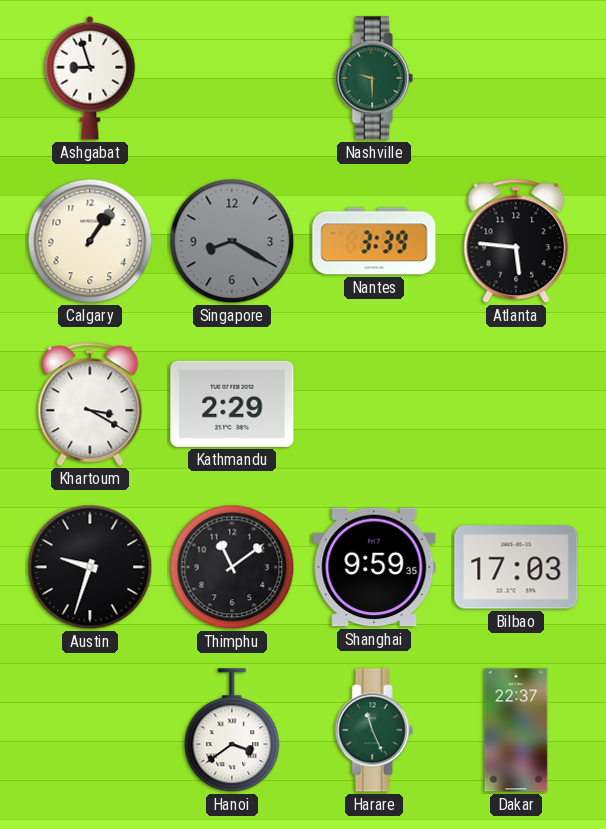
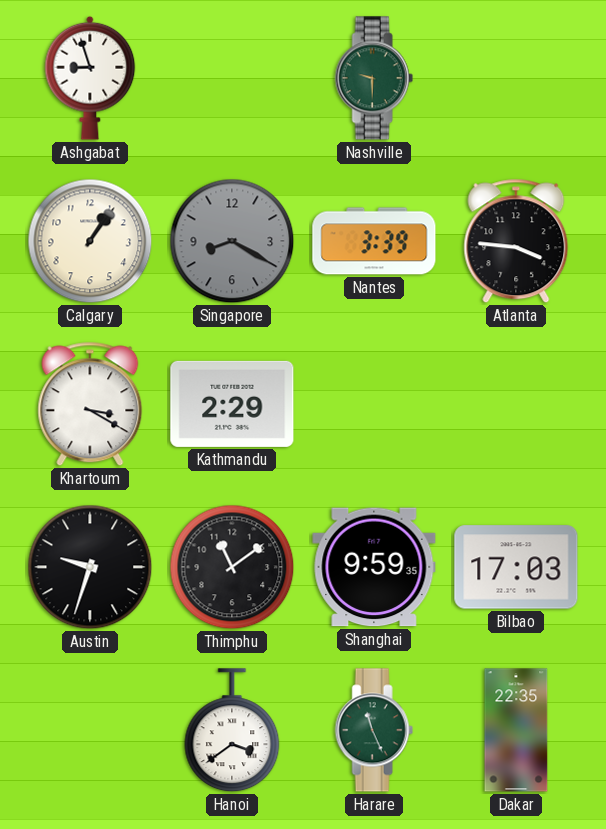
Atlanta: 5:46 -> 3:46
Dakar: 22:37 -> 22:35
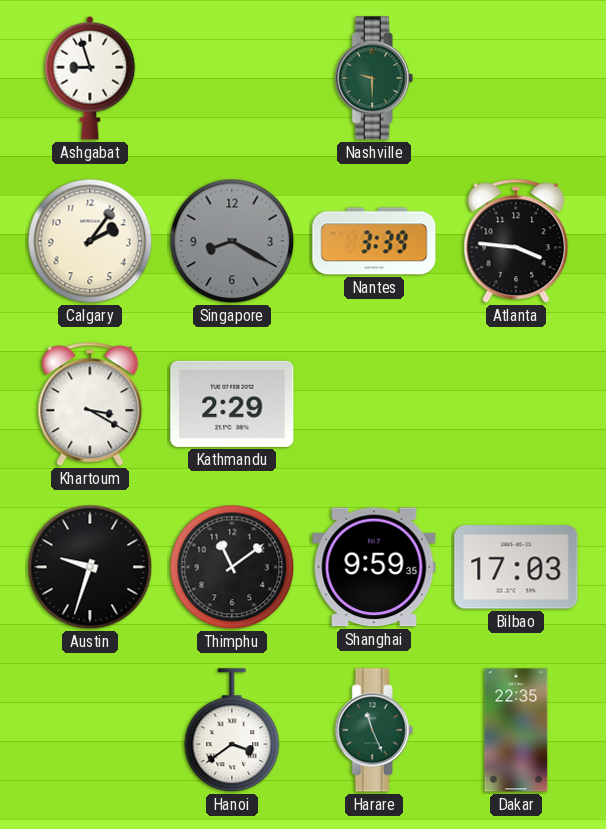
Calgary: 1:06 -> 2:06
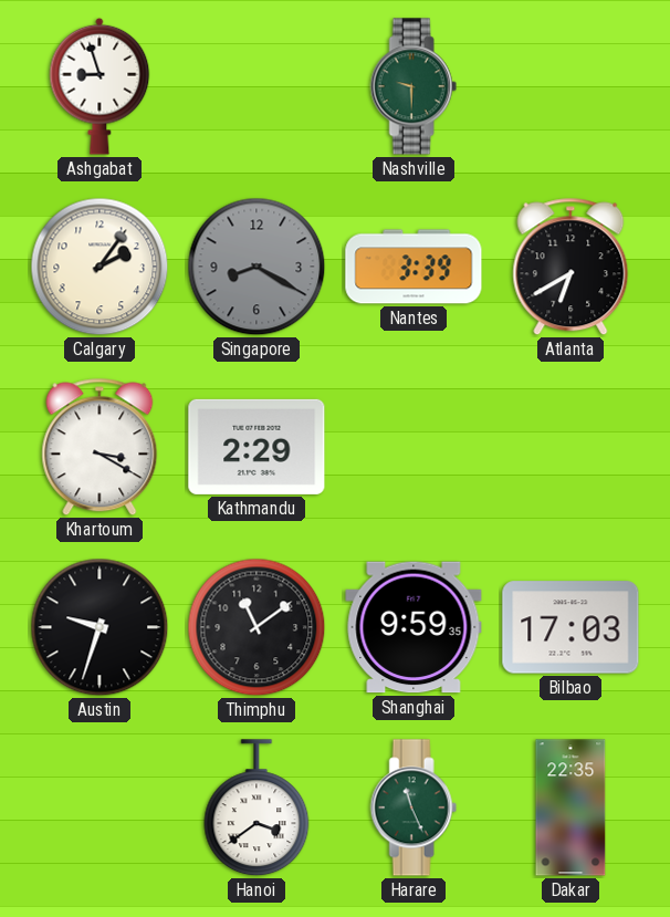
Atlanta: 3:46 -> 6:40
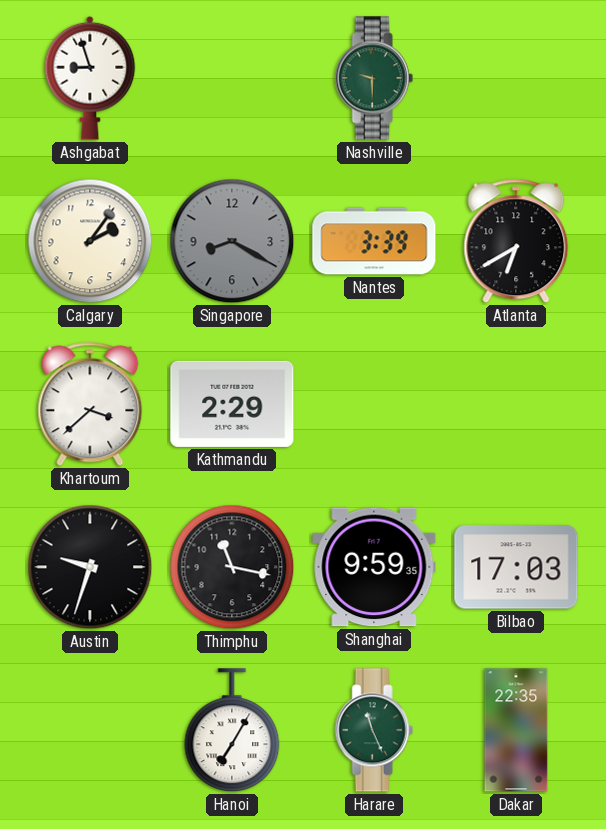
Khartoum: 3:20 -> 3:38
Thimphu: 11:09 -> 11:17
Hanoi: 3:39 -> 7:05
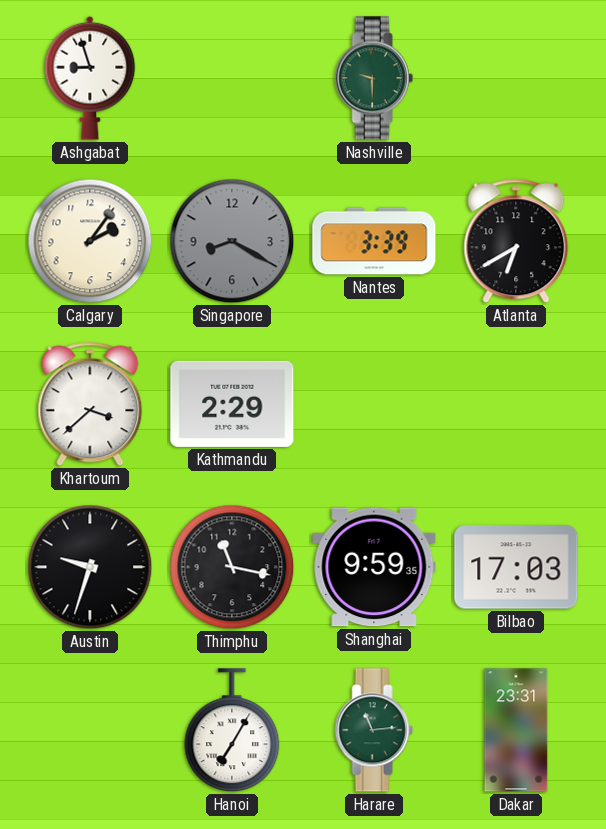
Harare: 11:26 -> 11:14
Dakar: 22:35 -> 23:31
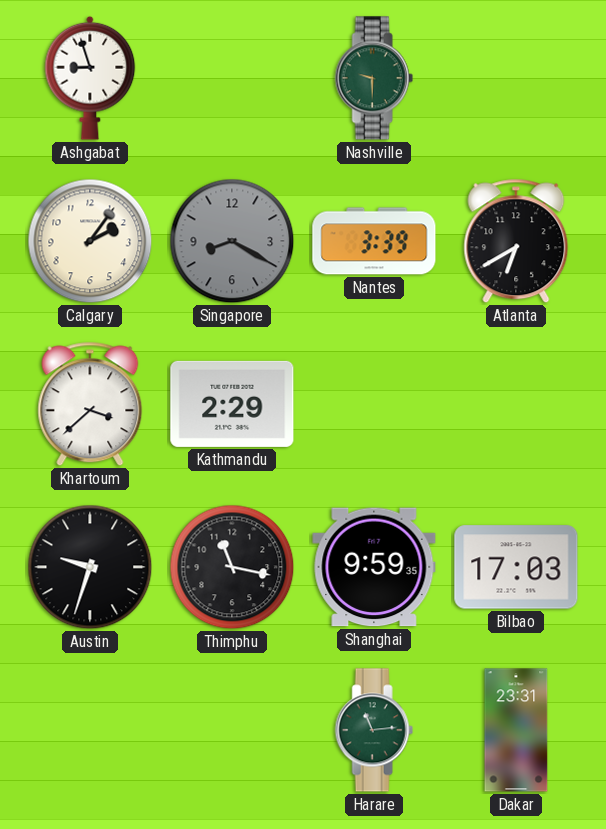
Hanoi: 7:05 -> none
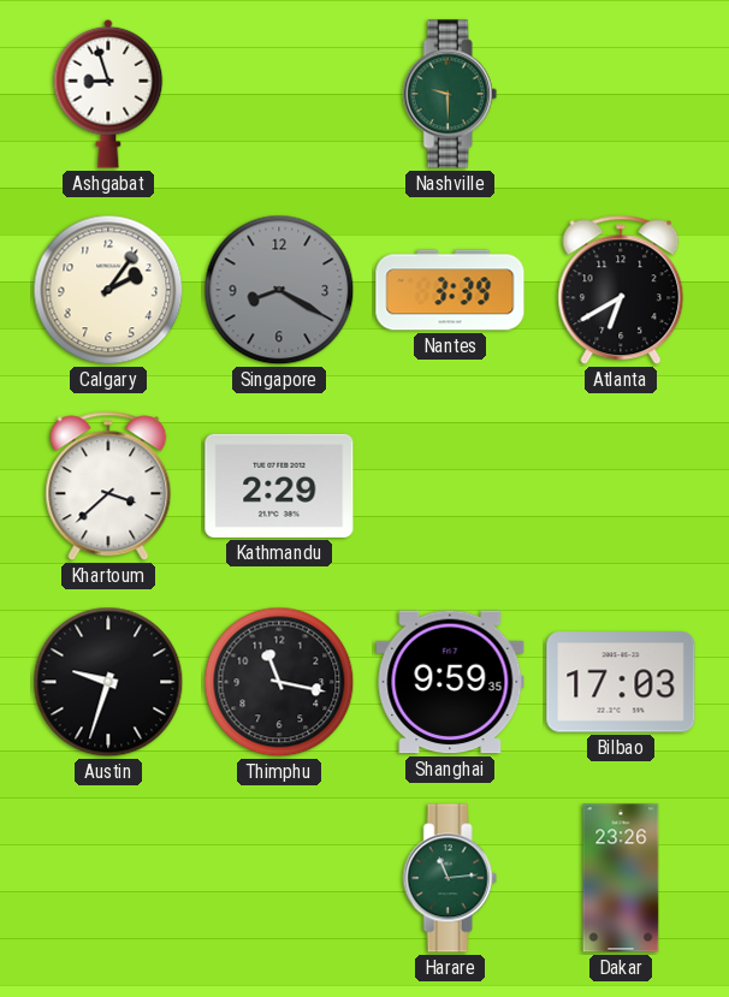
Dakar: 23:31 -> 23:26
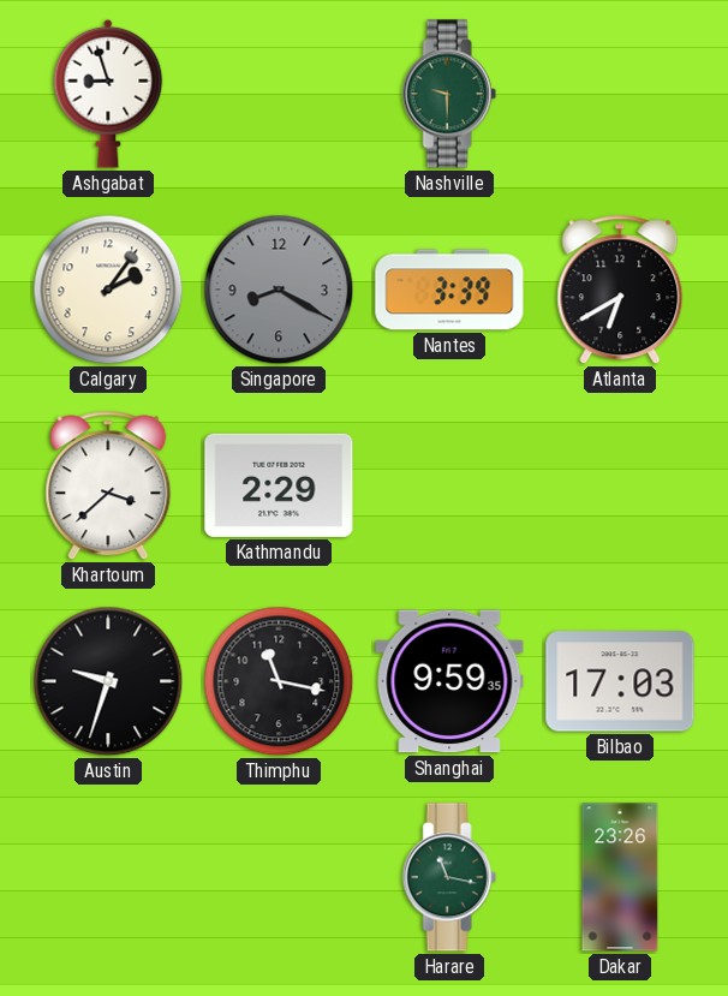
Harare: 11:14 -> 11:17
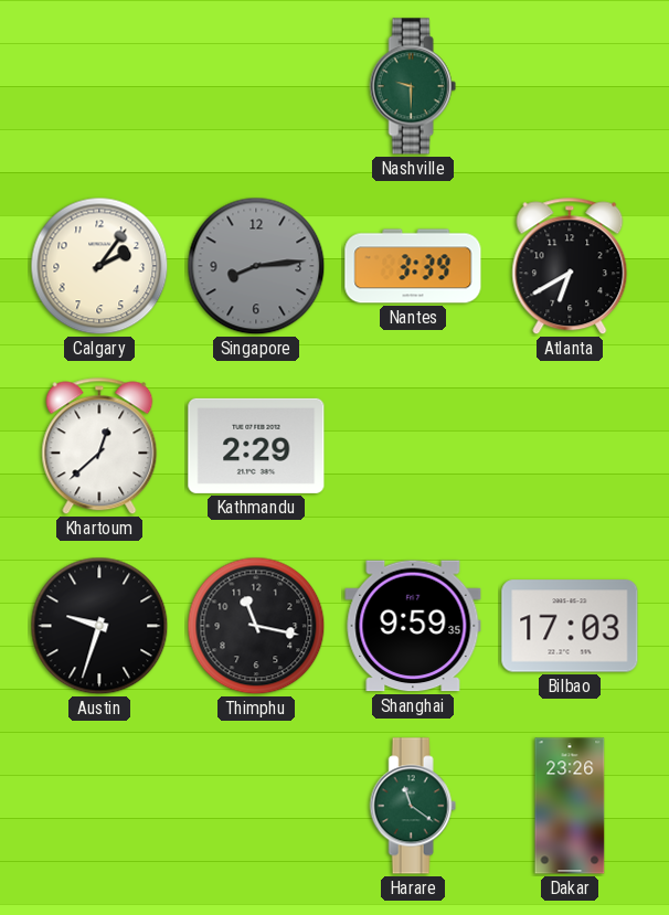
Ashgabat: 8:57 -> none
Singapore: 8:20 -> 8:14
Khartoum: 3:38 -> 12:38
Harare: 11:17 -> 11:21
